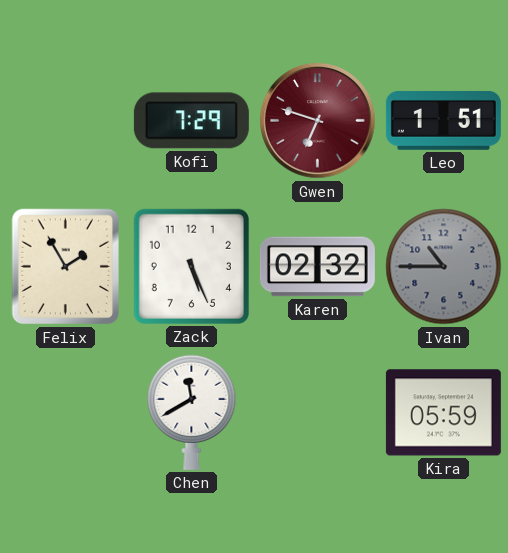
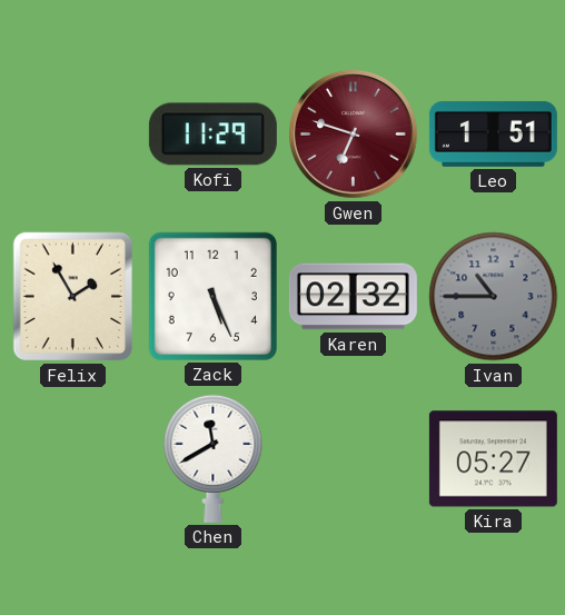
Kofi: 7:29 -> 11:29
Kira: 05:59 -> 05:27
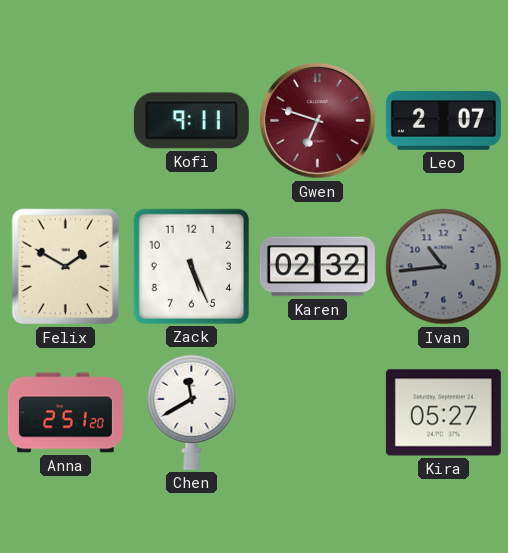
Kofi: 11:29 -> 9:11
Leo: 1:51 -> 2:07
Felix: 1:55 -> 1:50
Ivan: 10:45 -> 10:44
Anna: none -> 2:51
